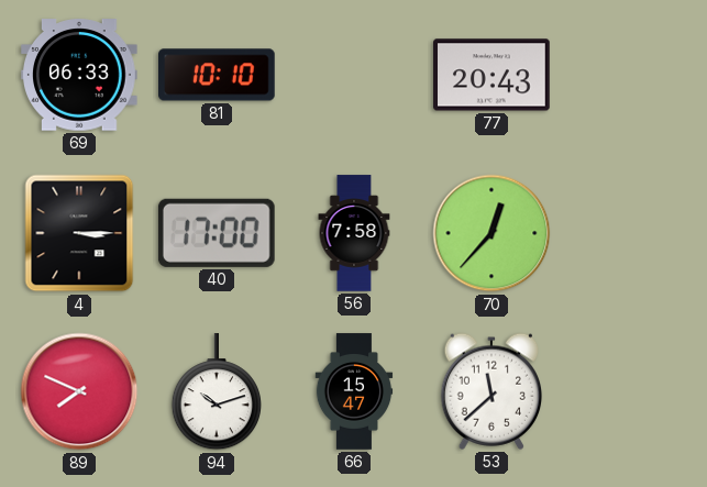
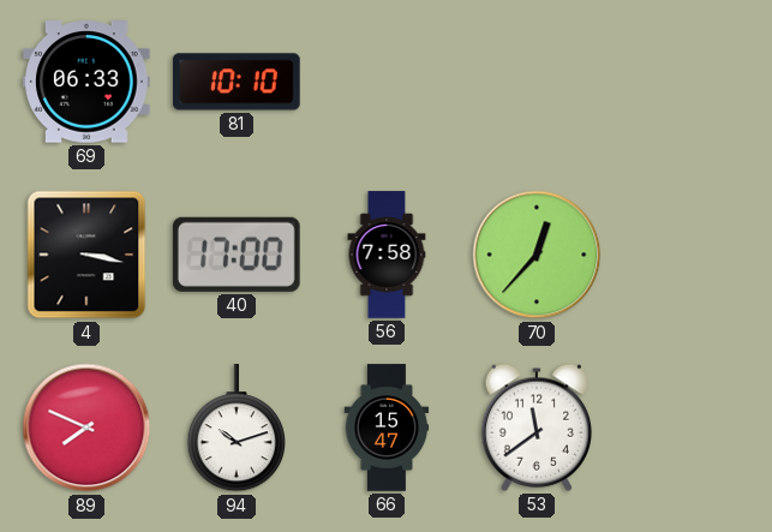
77: 20:43 -> none
4: 3:15 -> 3:17
53: 11:38 -> 11:39
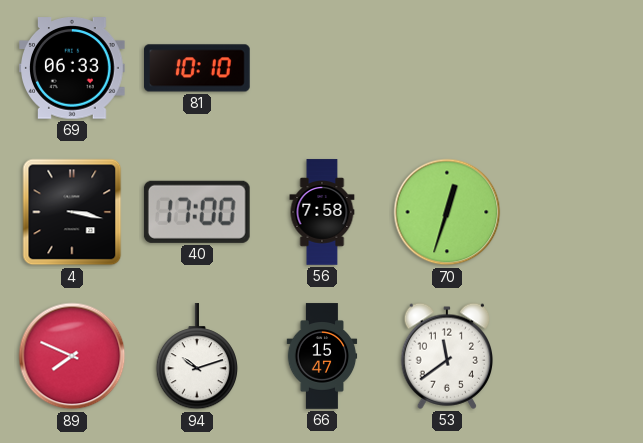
70: 12:37 -> 12:33
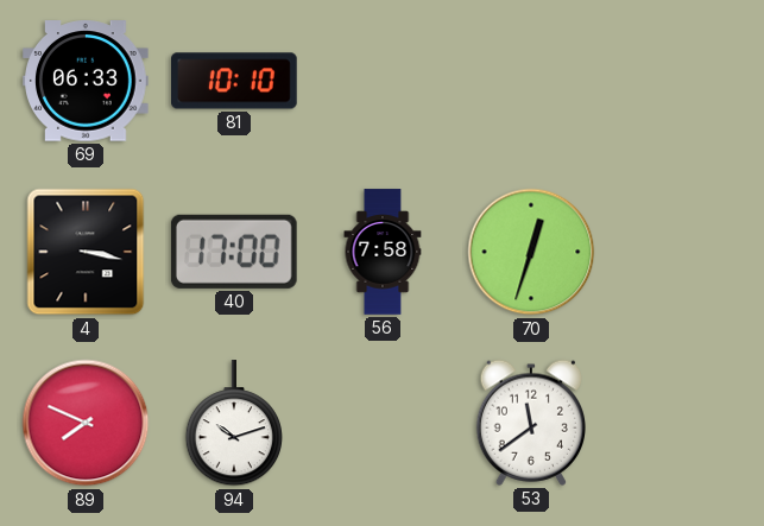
66: 15:47 -> none
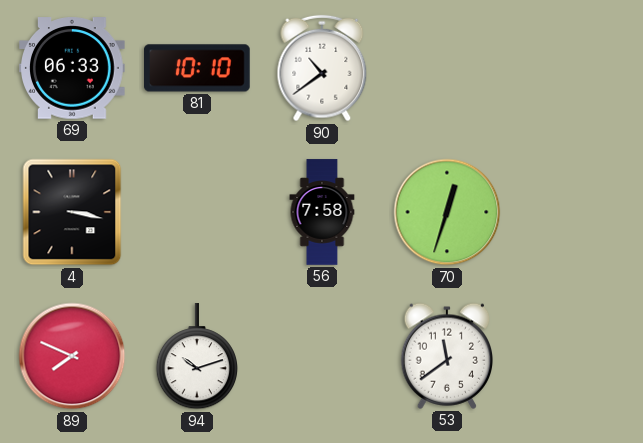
90: none -> 10:39
40: 17:00 -> none
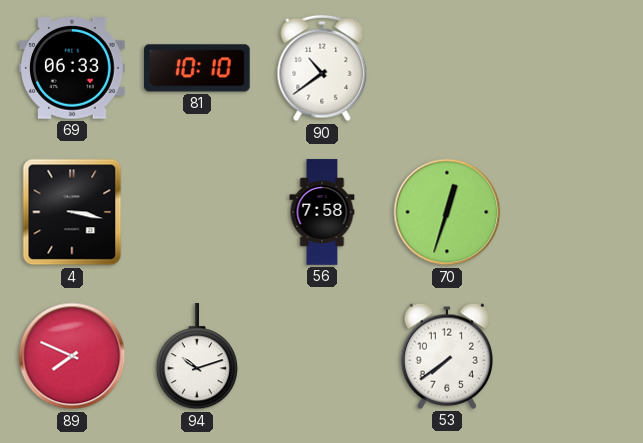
53: 11:39 -> 7:39
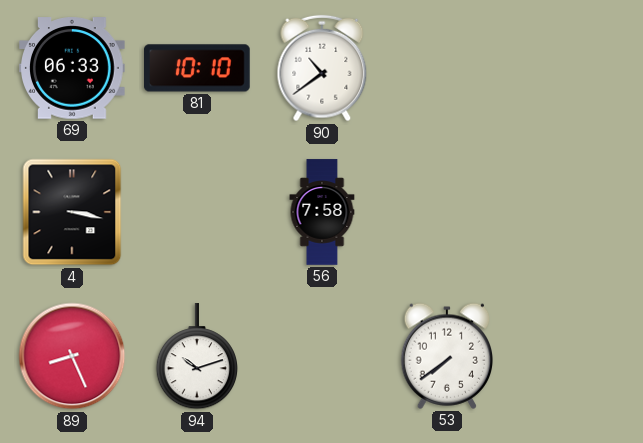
70: 12:33 -> none
89: 7:49 -> 8:26
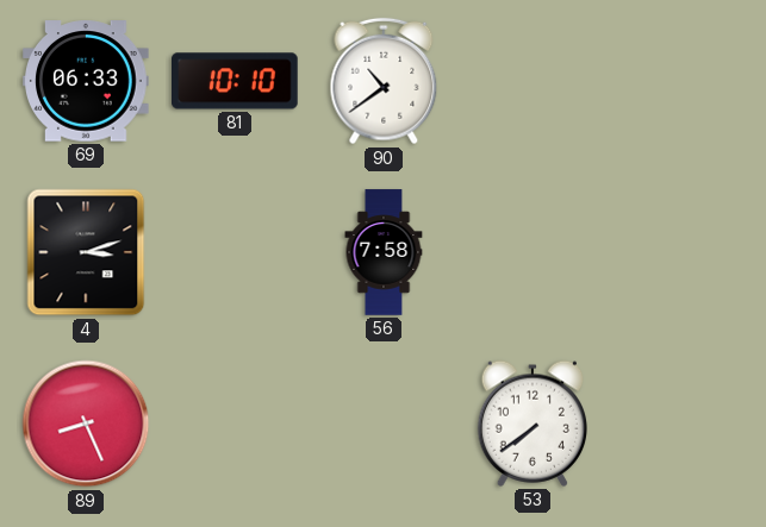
4: 3:17 -> 3:12
94: 10:12 -> none
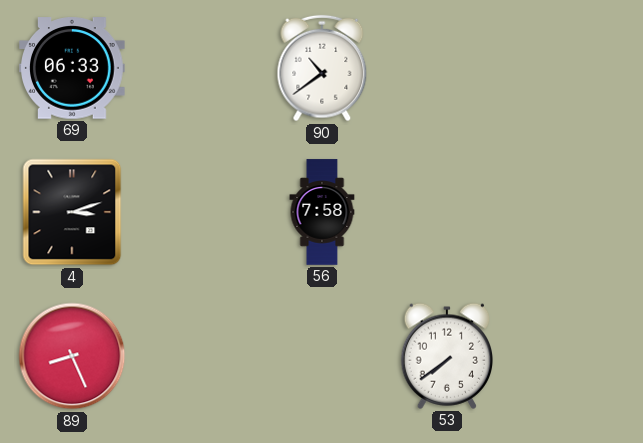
81: 10:10 -> none
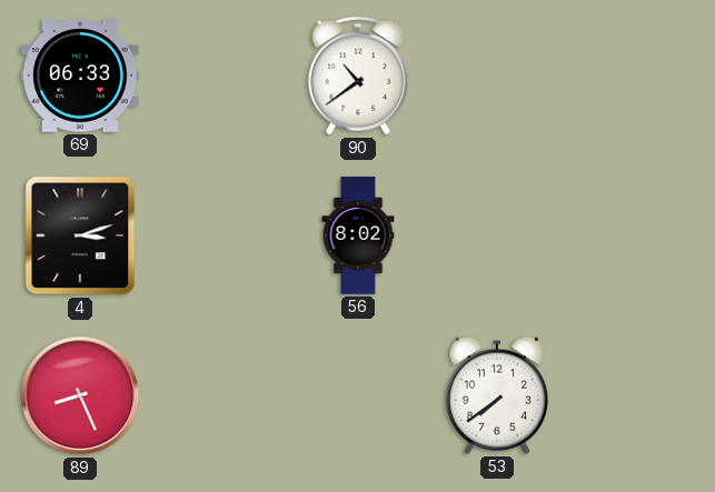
56: 7:58 -> 8:02
